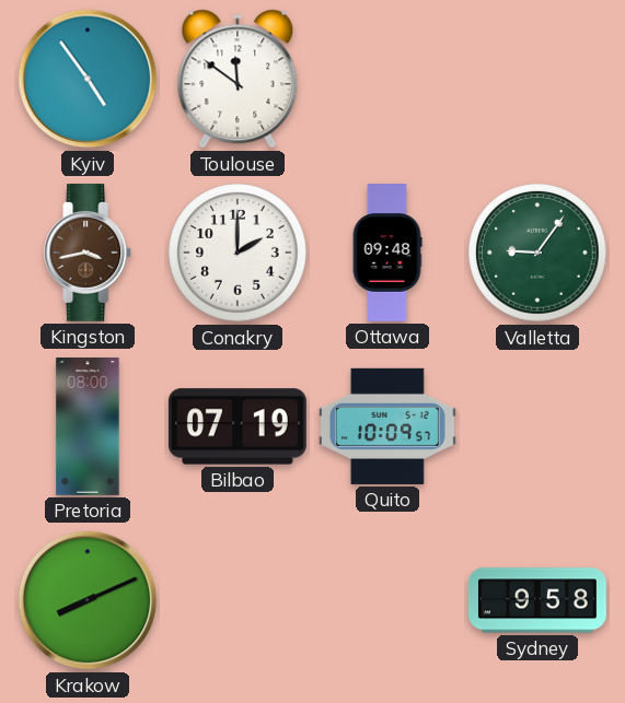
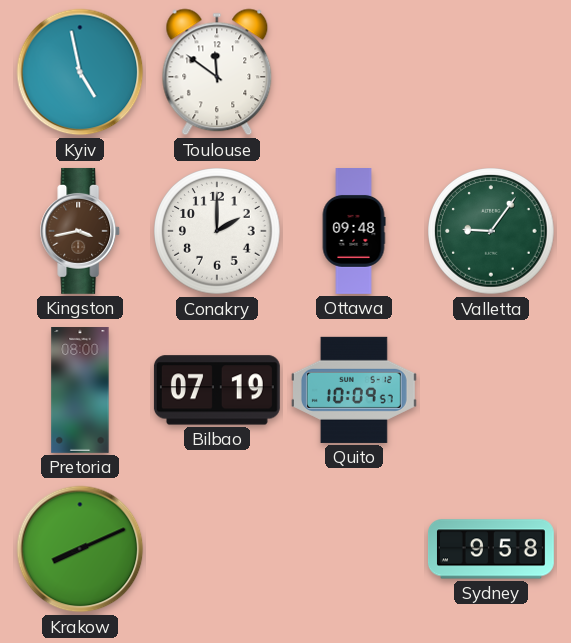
Kyiv: 4:54 -> 4:58
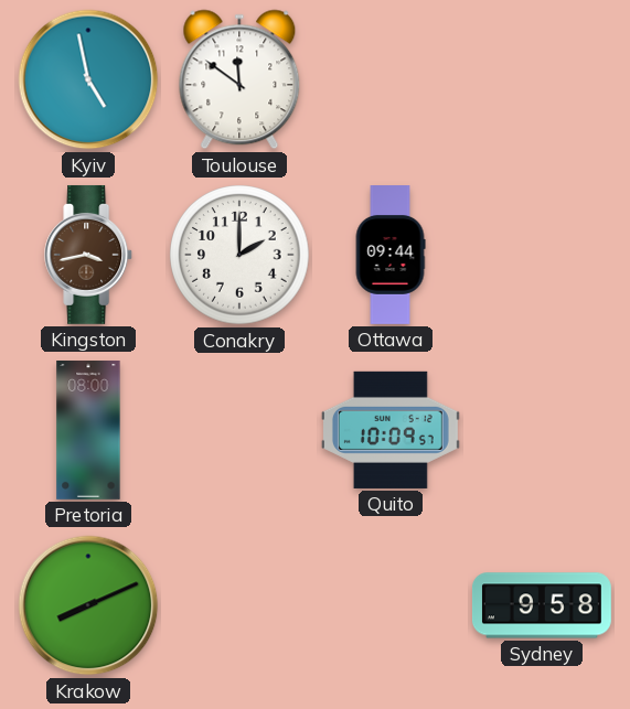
Ottawa: 09:48 -> 09:44
Valletta: 9:06 -> none
Bilbao: 07:19 -> none
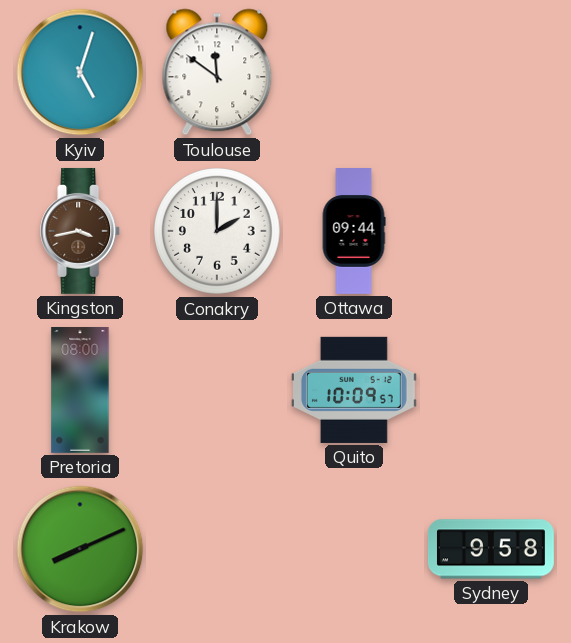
Kyiv: 4:58 -> 5:03
